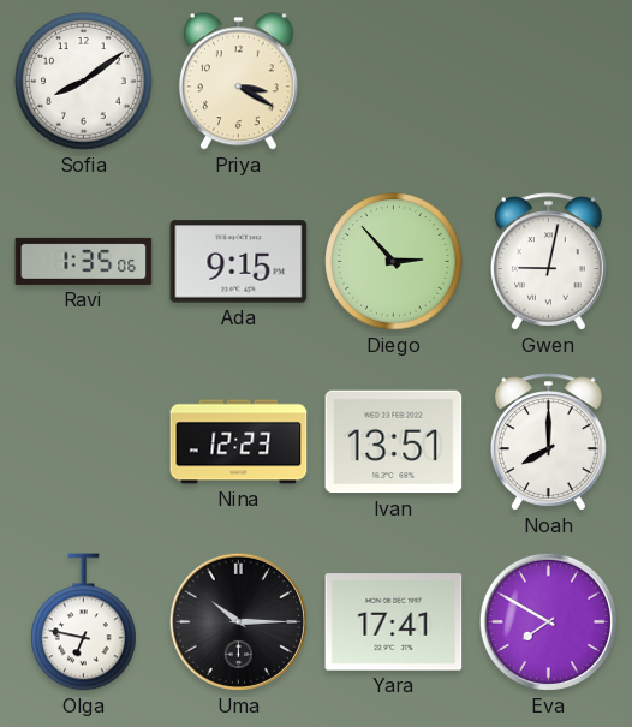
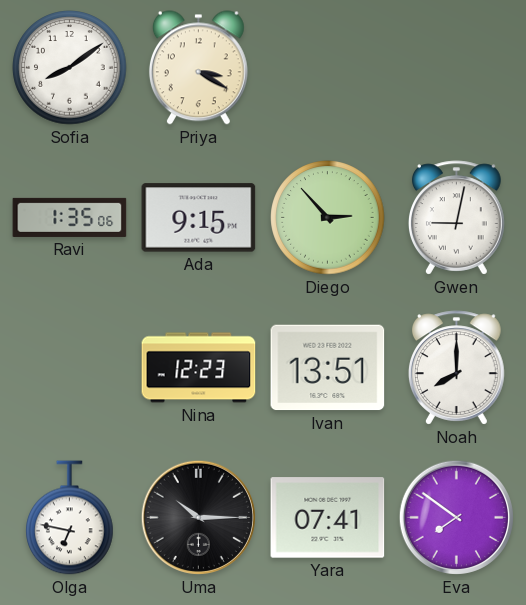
Yara: 17:41 -> 07:41
Eva: 7:50 -> 7:51
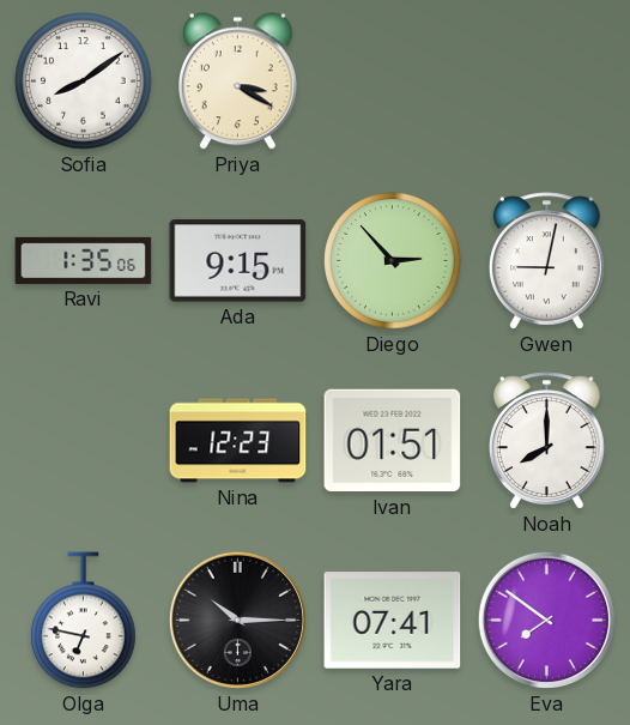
Ivan: 13:51 -> 01:51
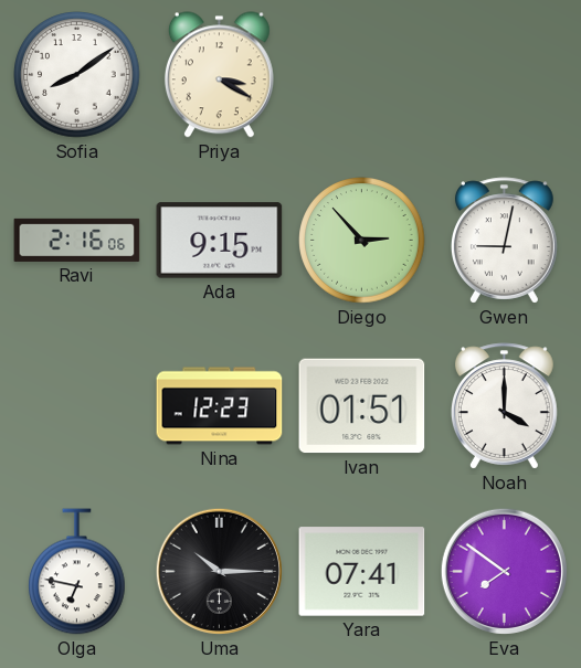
Ravi: 1:35 -> 2:16
Noah: 8:00 -> 4:00
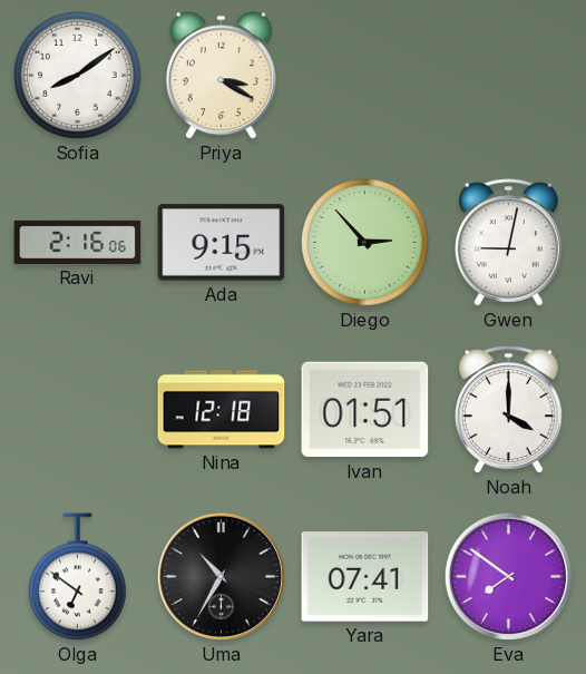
Nina: 12:23 -> 12:18
Olga: 6:47 -> 6:51
Uma: 10:15 -> 10:35
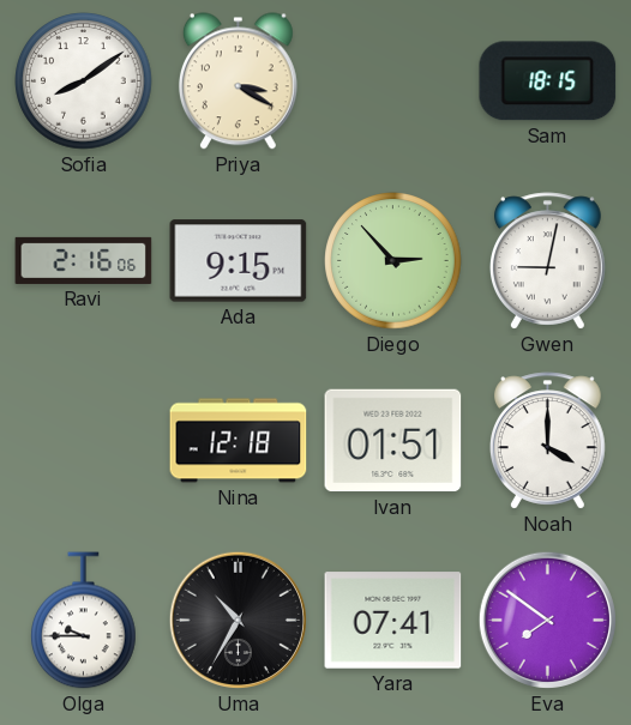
Sam: none -> 18:15
Olga: 6:51 -> 9:45
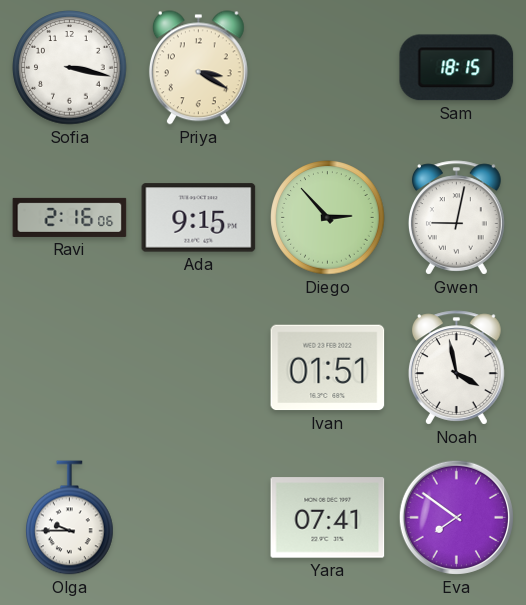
Sofia: 8:09 -> 3:17
Nina: 12:18 -> none
Noah: 4:00 -> 3:58
Uma: 10:35 -> none
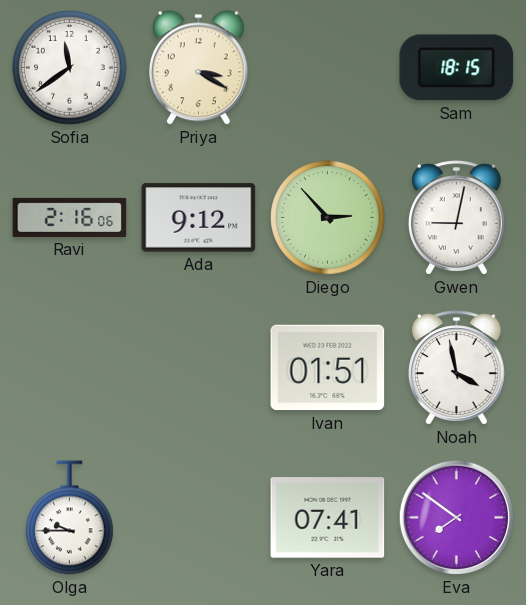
Sofia: 3:17 -> 11:39
Ada: 9:15 -> 9:12
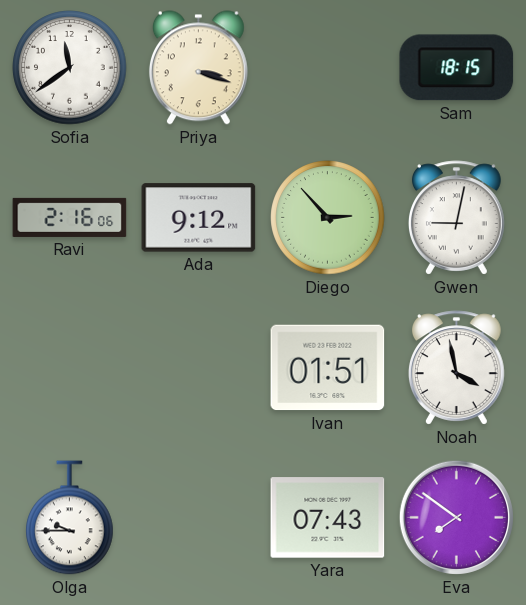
Priya: 3:20 -> 3:18
Yara: 07:41 -> 07:43
